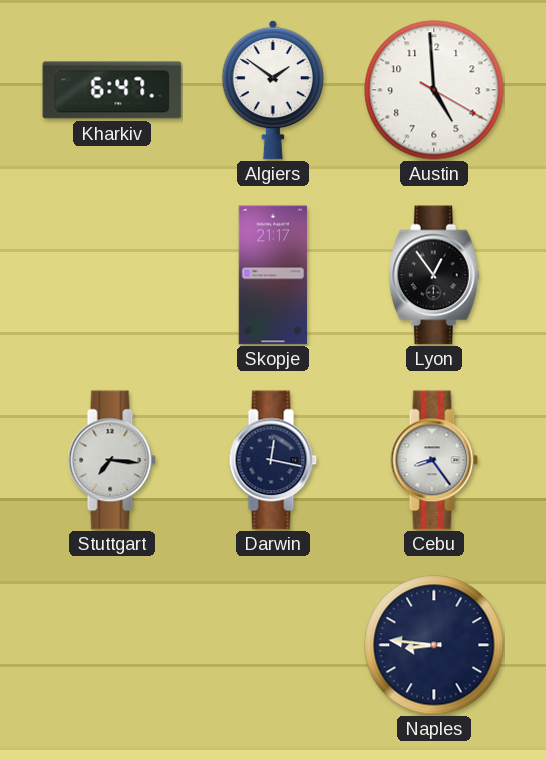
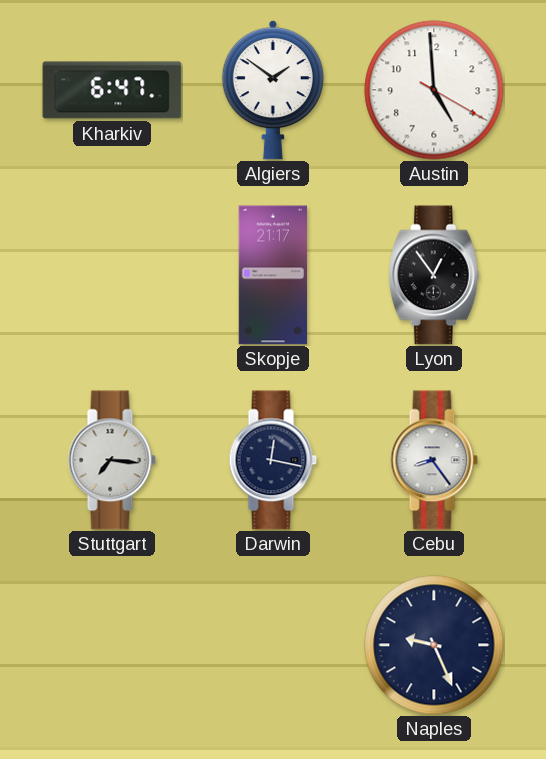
Naples: 8:46 -> 9:26
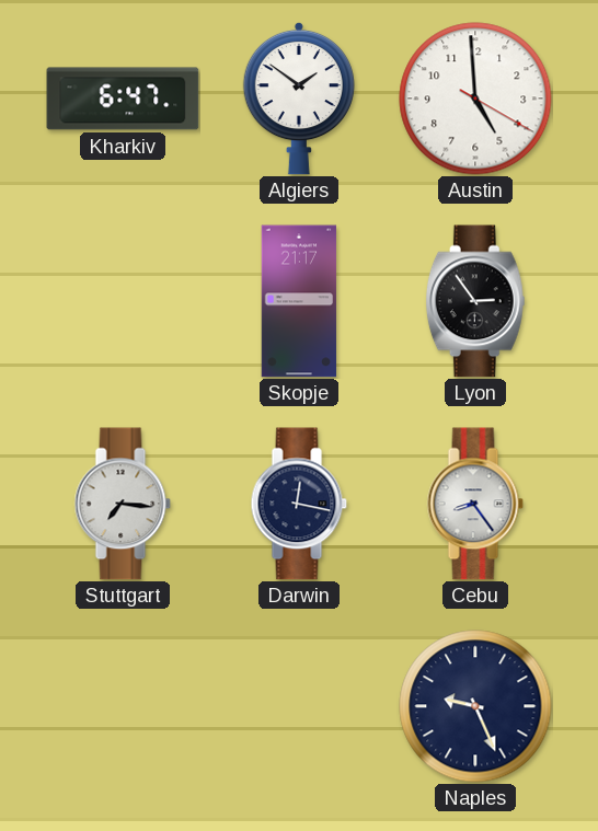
Lyon: 12:54 -> 2:54
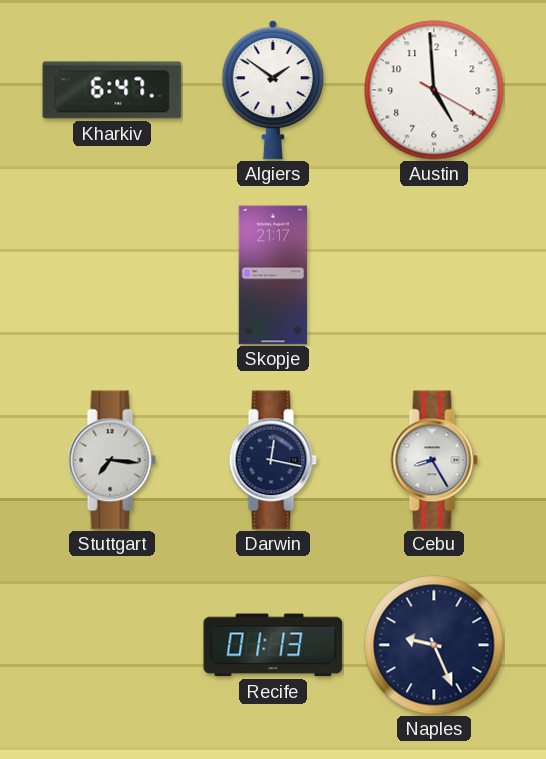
Lyon: 2:54 -> none
Cebu: 8:24 -> 8:25
Recife: none -> 01:13
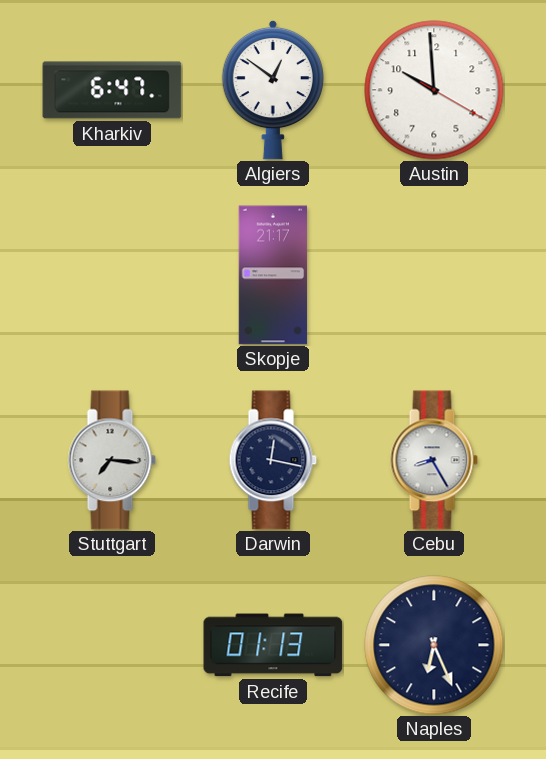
Algiers: 1:51 -> 12:51
Austin: 4:59 -> 9:59
Naples: 9:26 -> 6:26
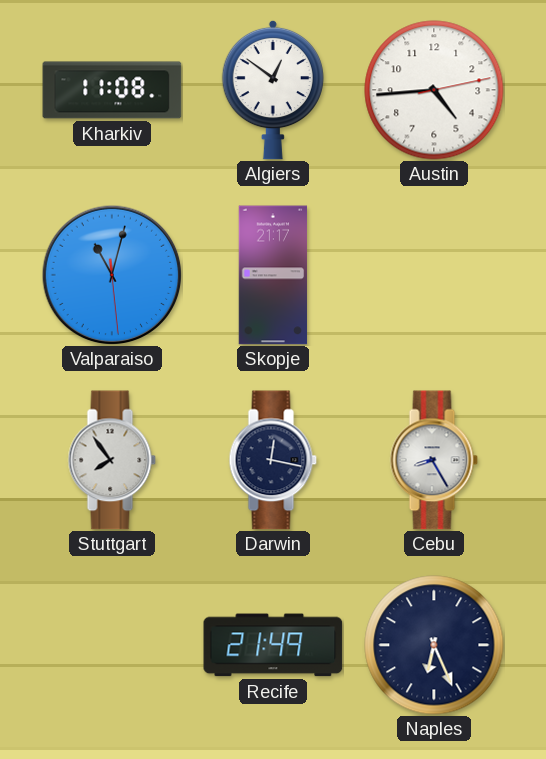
Kharkiv: 6:47 -> 11:08
Austin: 9:59 -> 4:44
Valparaiso: none -> 11:02
Stuttgart: 7:16 -> 7:54
Recife: 01:13 -> 21:49
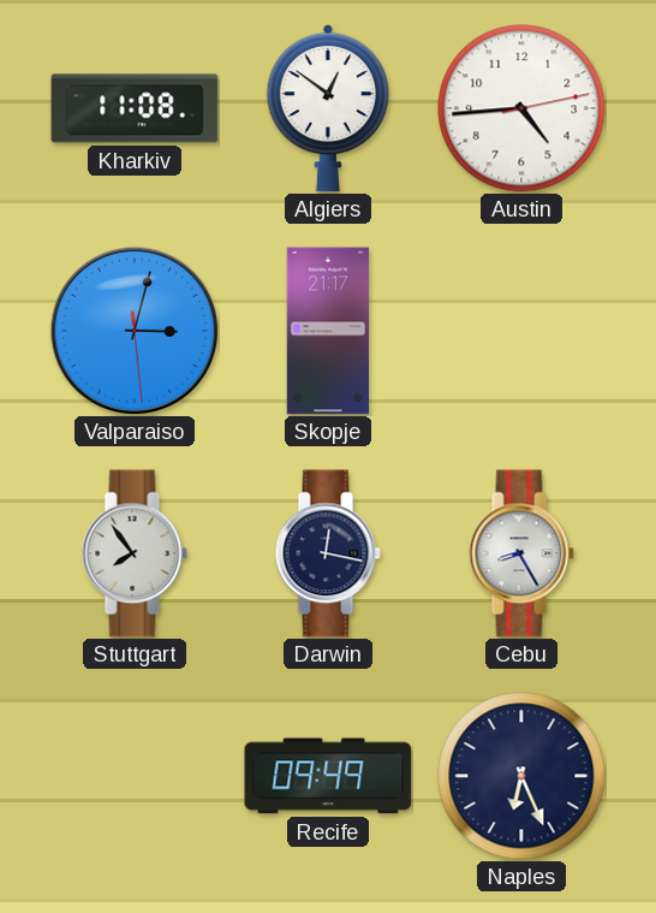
Valparaiso: 11:02 -> 3:02
Recife: 21:49 -> 09:49
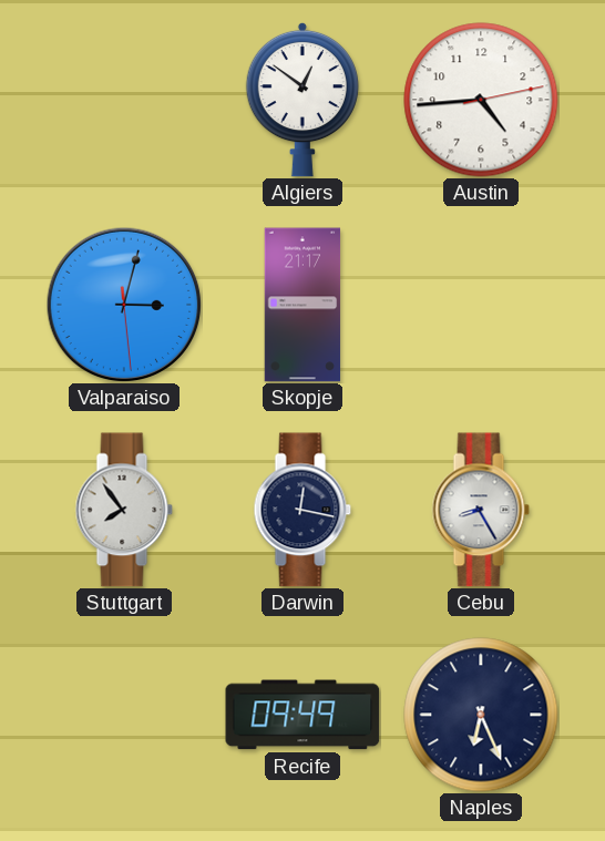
Kharkiv: 11:08 -> none
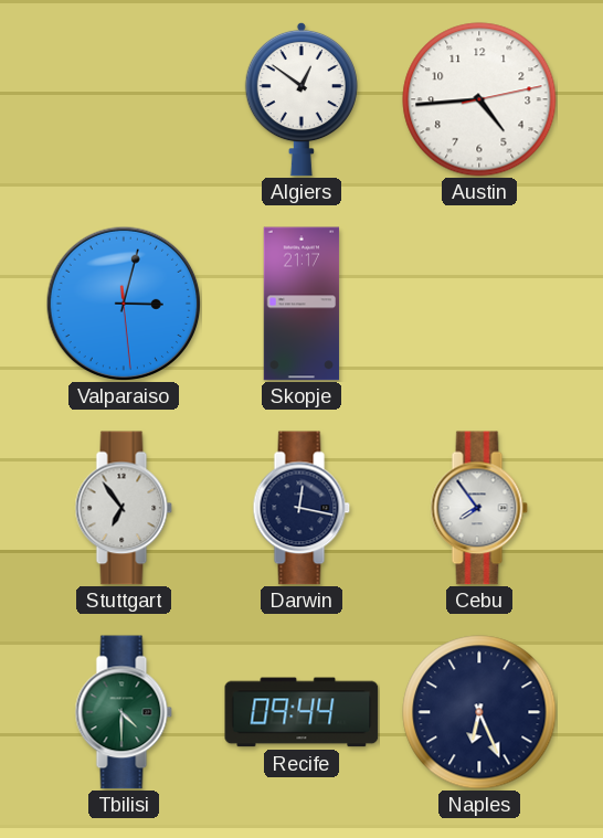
Stuttgart: 7:54 -> 6:54
Cebu: 8:25 -> 7:54
Tbilisi: none -> 4:30
Recife: 09:49 -> 09:44
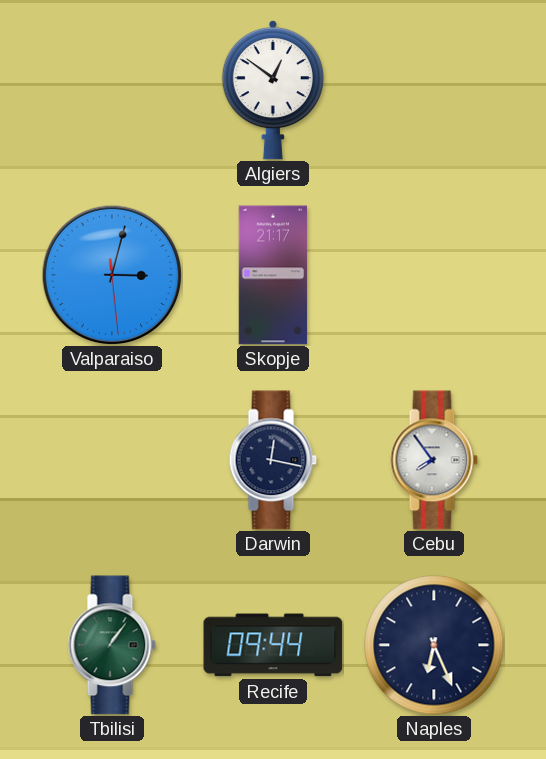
Austin: 4:44 -> none
Stuttgart: 6:54 -> none
Tbilisi: 4:30 -> 1:06
